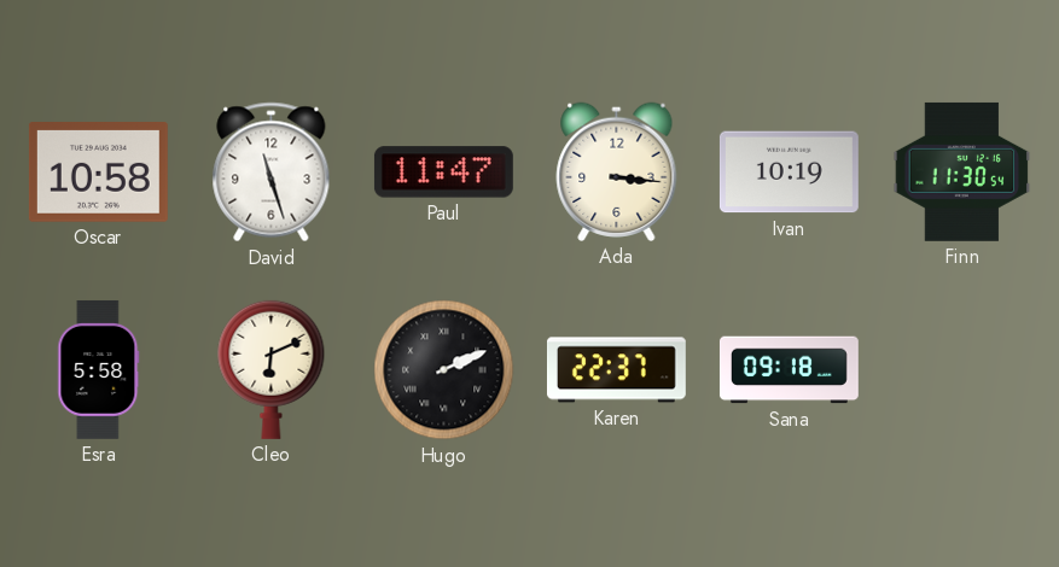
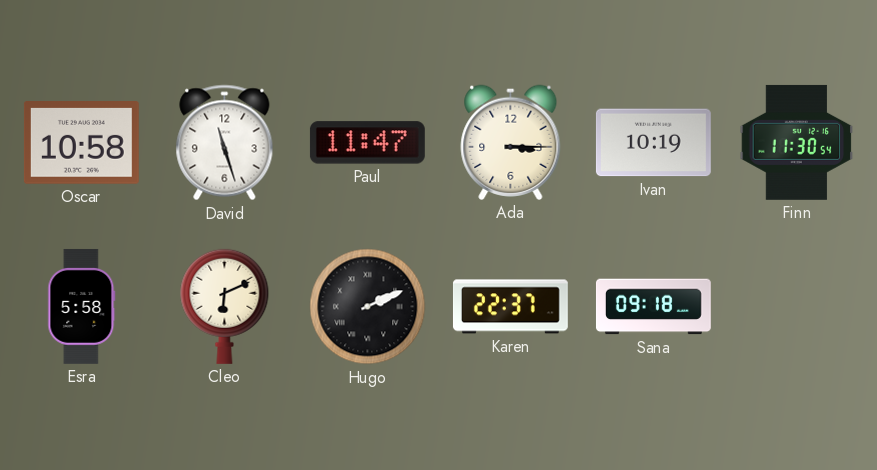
Ada: 3:16 -> 3:15
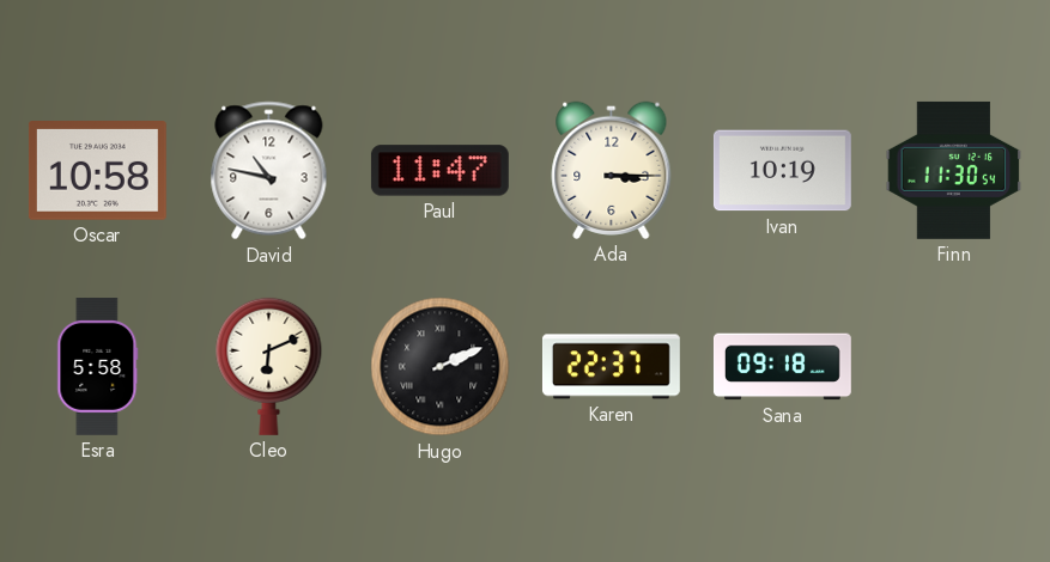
David: 11:27 -> 10:47
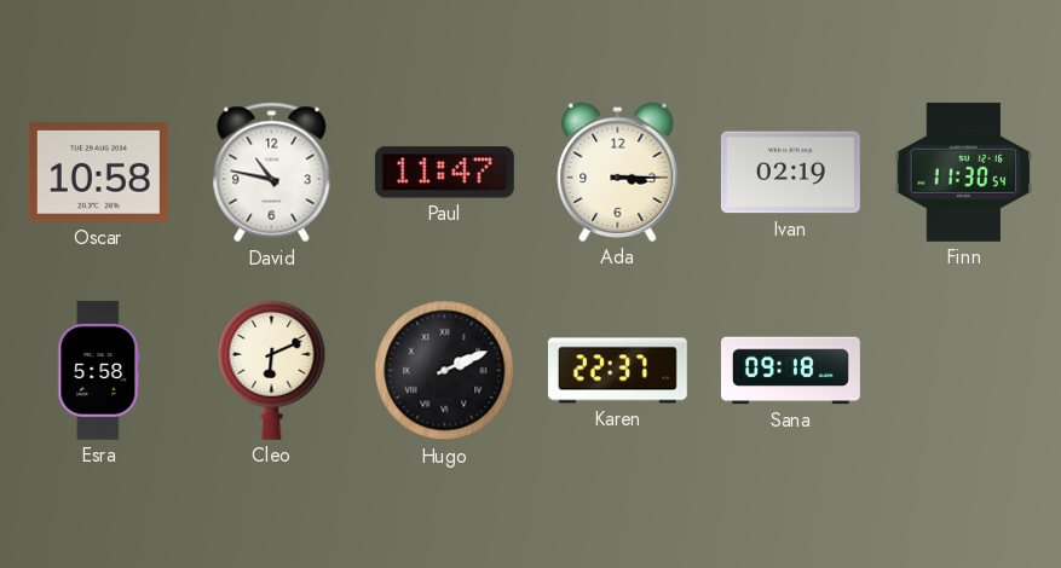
Ivan: 10:19 -> 02:19
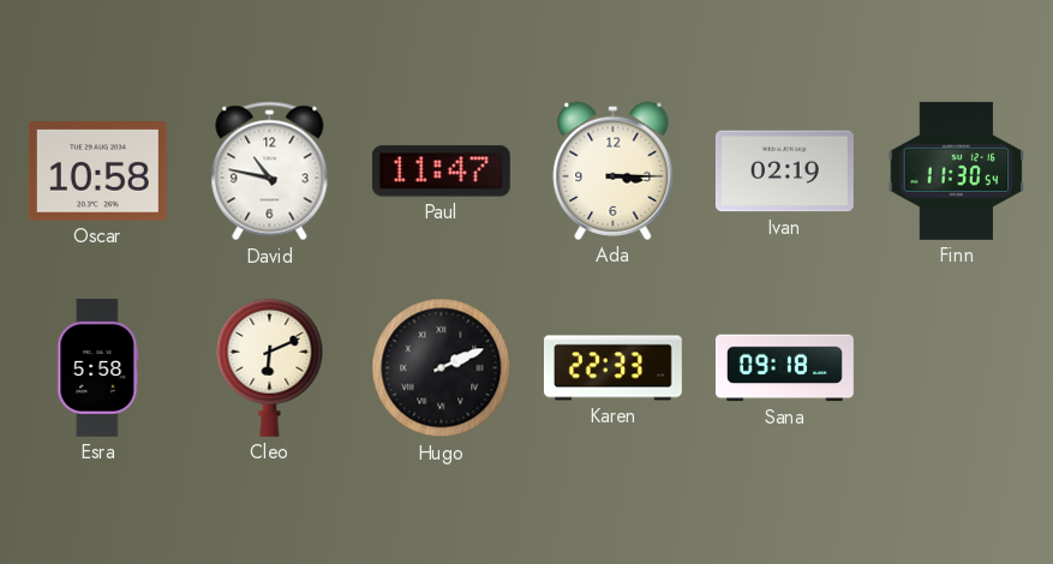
Karen: 22:37 -> 22:33
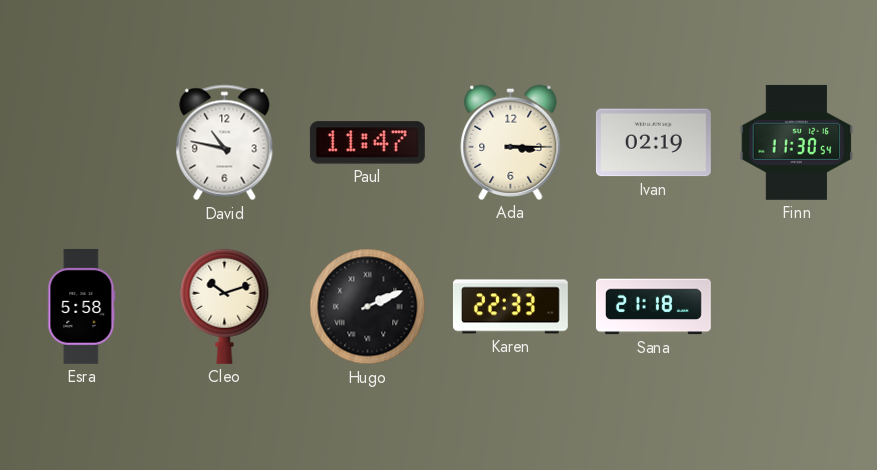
Oscar: 10:58 -> none
Cleo: 6:11 -> 10:12
Sana: 09:18 -> 21:18
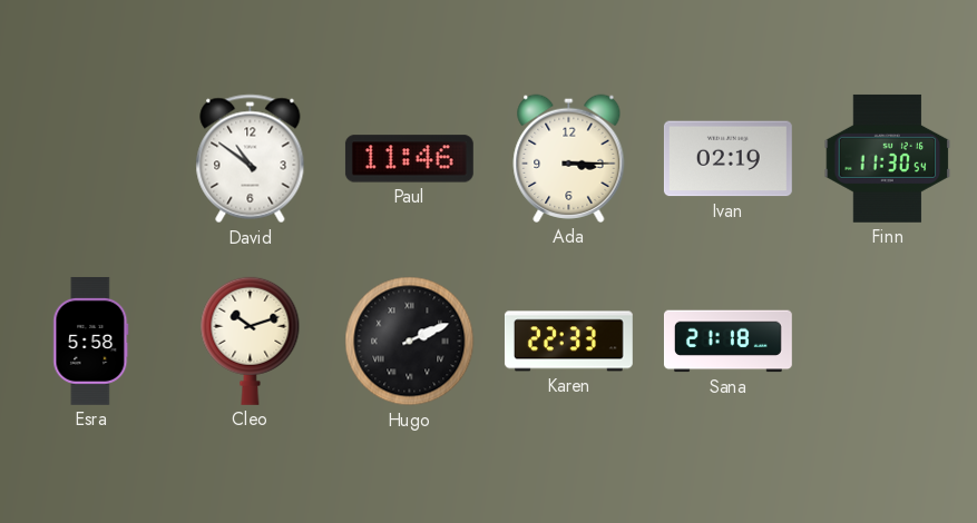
David: 10:47 -> 10:51
Paul: 11:47 -> 11:46
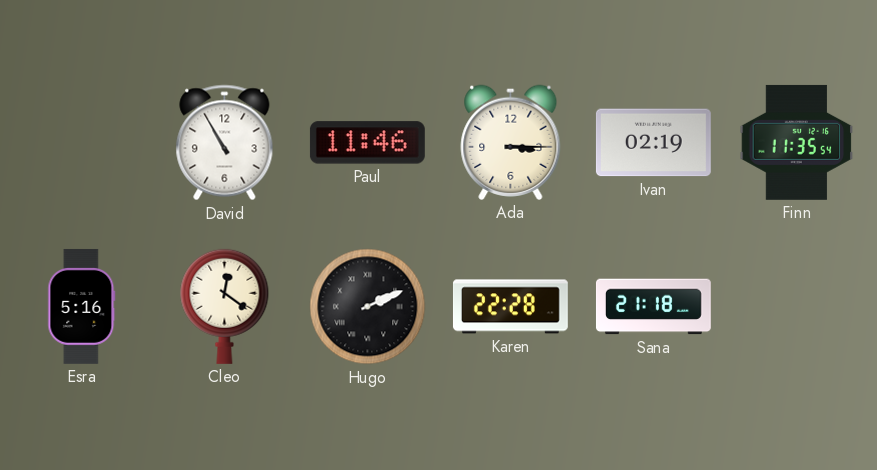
David: 10:51 -> 10:55
Finn: 11:30 -> 11:35
Esra: 5:58 -> 5:16
Cleo: 10:12 -> 12:21
Karen: 22:33 -> 22:28
